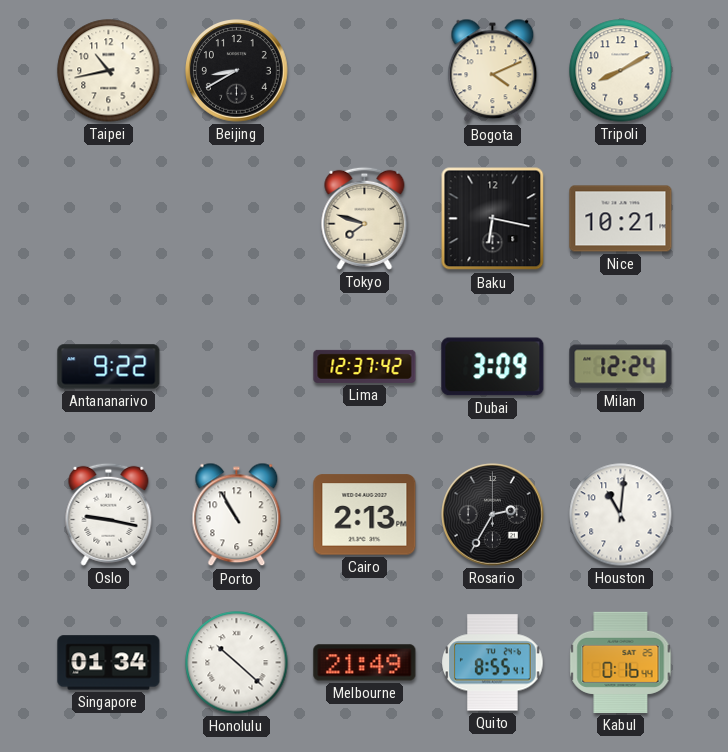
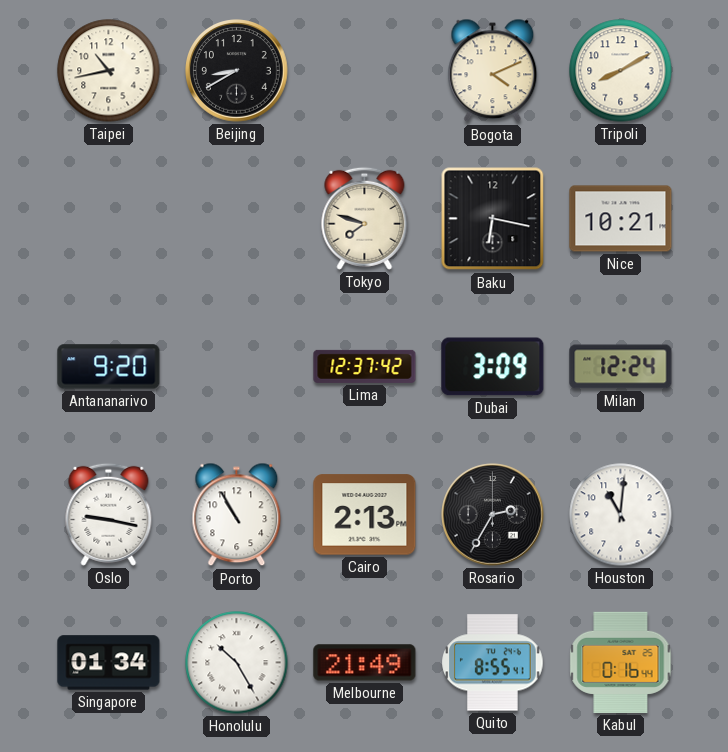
Antananarivo: 9:22 -> 9:20
Honolulu: 10:22 -> 10:25
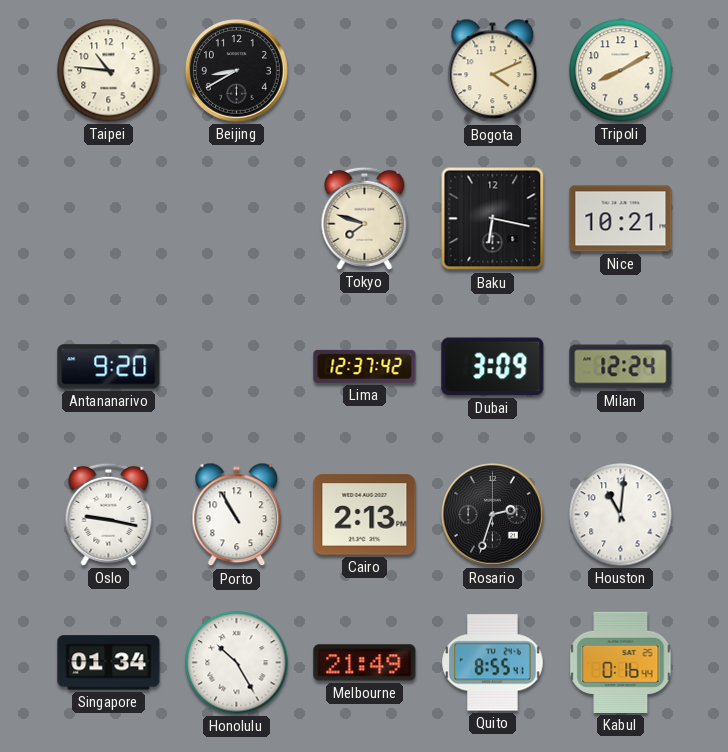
Taipei: 10:43 -> 10:46
Rosario: 2:35 -> 2:33
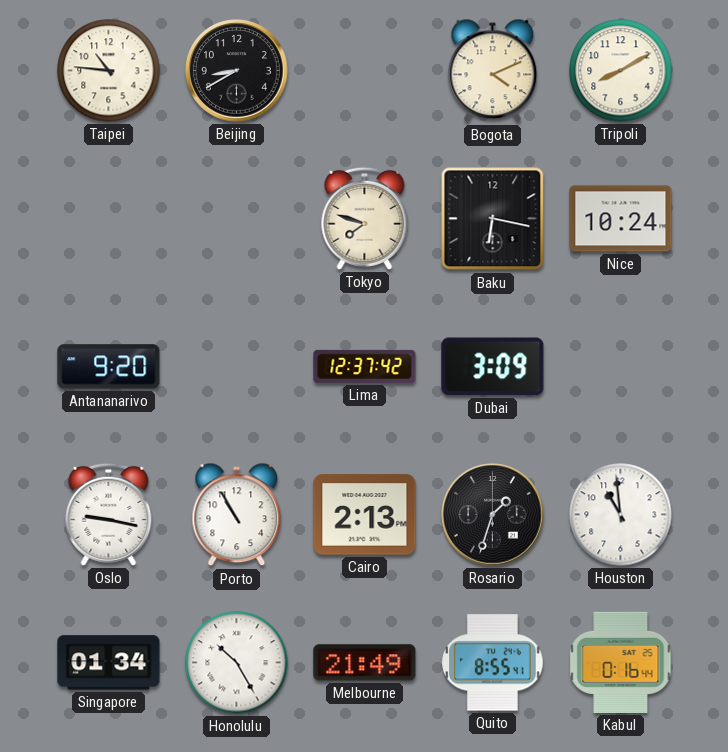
Nice: 10:21 -> 10:24
Milan: 12:24 -> none
Rosario: 2:33 -> 1:33
Houston: 11:01 -> 10:59
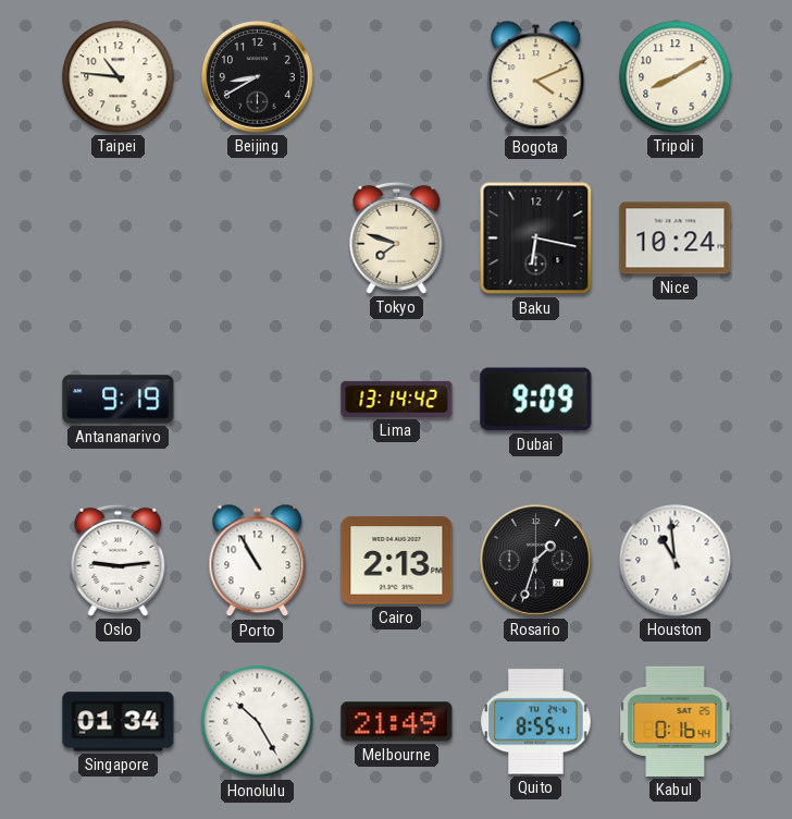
Antananarivo: 9:20 -> 9:19
Lima: 12:37 -> 13:14
Dubai: 3:09 -> 9:09
Oslo: 9:17 -> 9:14
